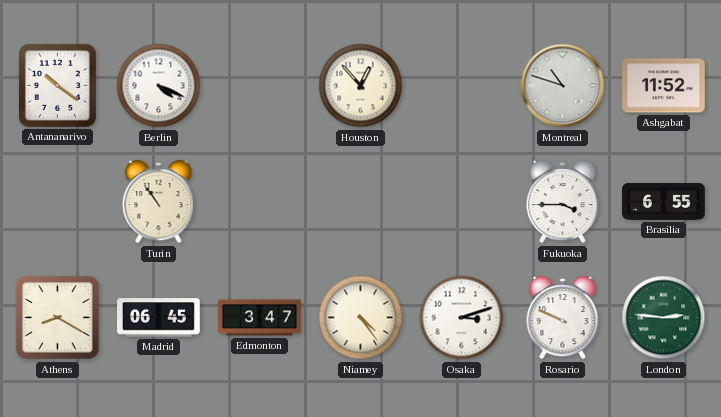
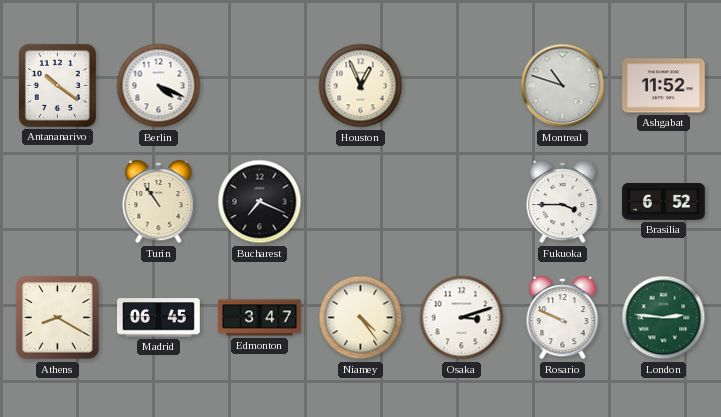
Houston: 12:53 -> 12:56
Bucharest: none -> 7:19
Brasilia: 6:55 -> 6:52
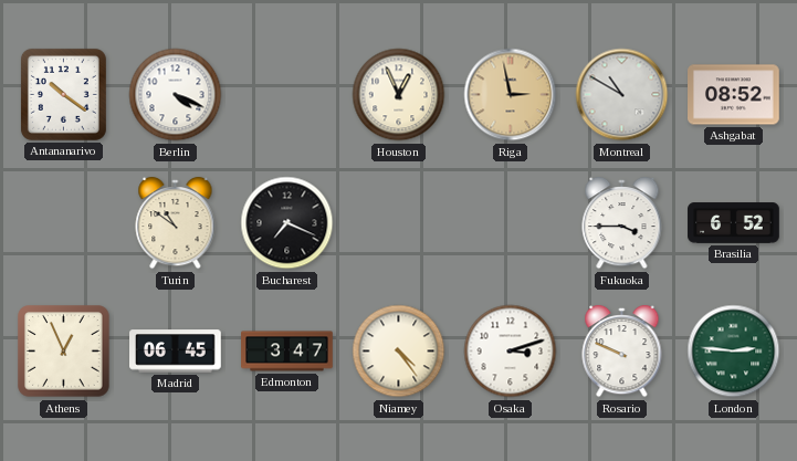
Riga: none -> 2:58
Montreal: 10:48 -> 10:50
Ashgabat: 11:52 -> 08:52
Turin: 10:54 -> 10:51
Athens: 8:20 -> 12:56
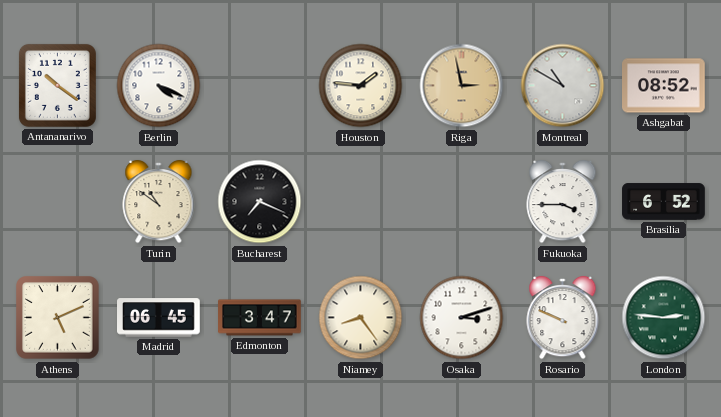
Houston: 12:56 -> 1:46
Athens: 12:56 -> 5:11
Niamey: 4:24 -> 8:24
